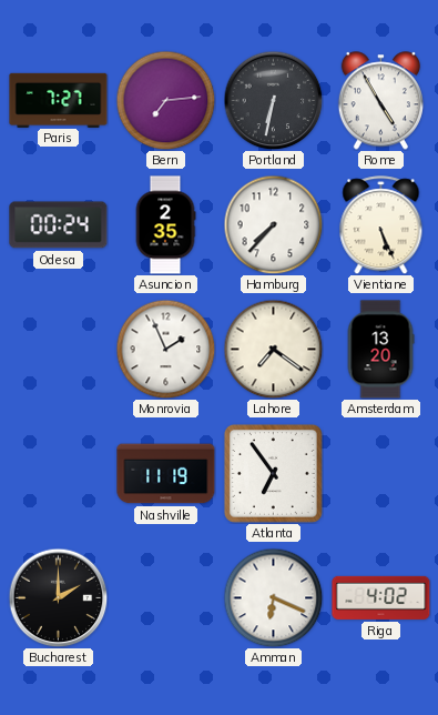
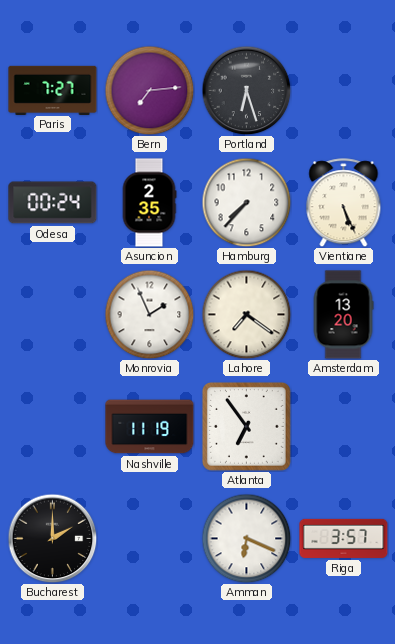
Portland: 6:32 -> 6:27
Rome: 4:55 -> none
Riga: 4:02 -> 3:57
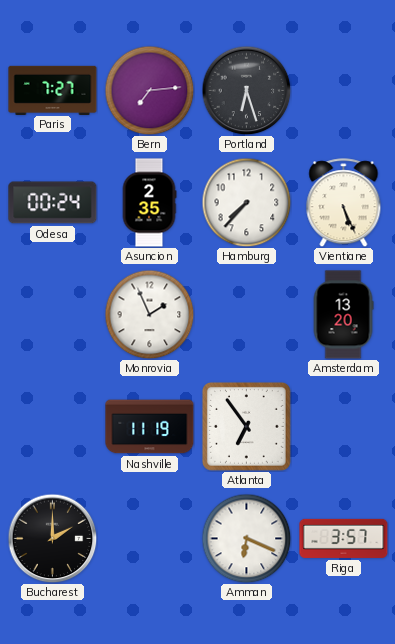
Lahore: 7:21 -> none
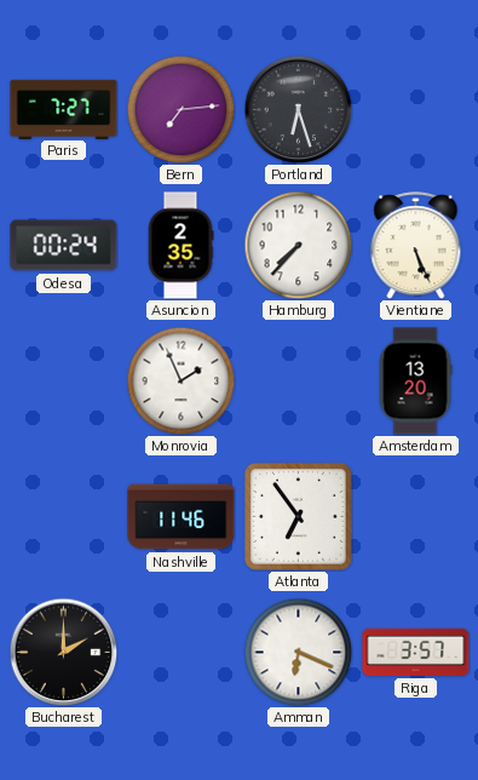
Nashville: 11:19 -> 11:46
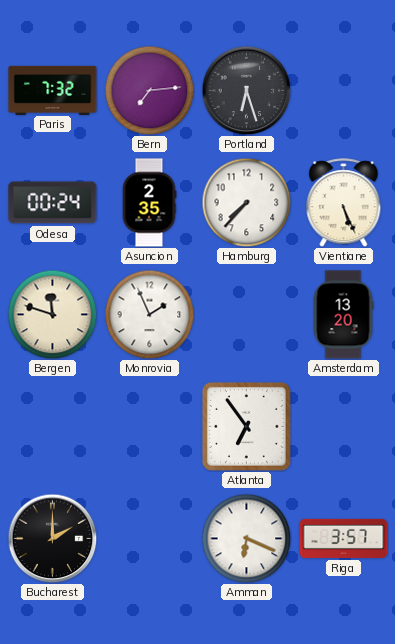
Paris: 7:27 -> 7:32
Bergen: none -> 11:48
Nashville: 11:46 -> none
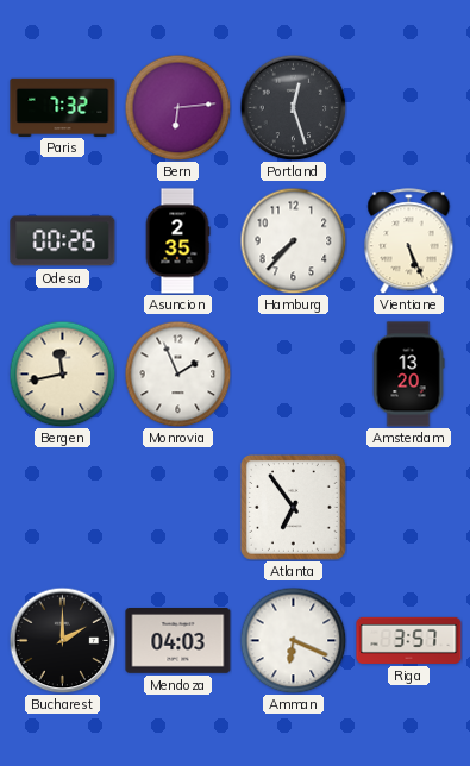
Bern: 7:14 -> 6:14
Portland: 6:27 -> 12:27
Odesa: 00:24 -> 00:26
Bergen: 11:48 -> 11:43
Mendoza: none -> 04:03
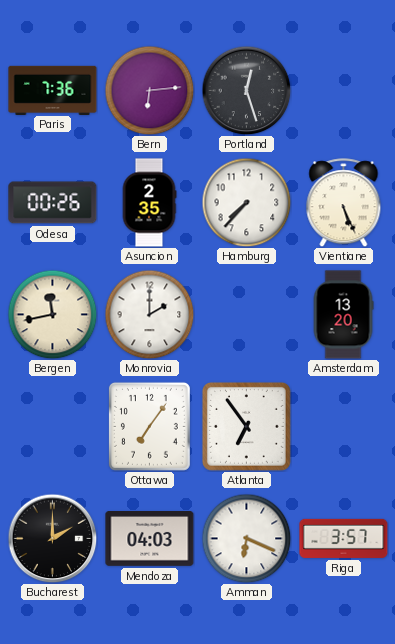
Paris: 7:32 -> 7:36
Monrovia: 1:56 -> 2:00
Ottawa: none -> 7:06
